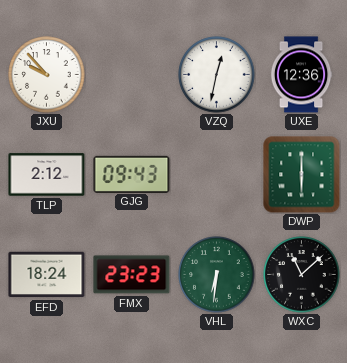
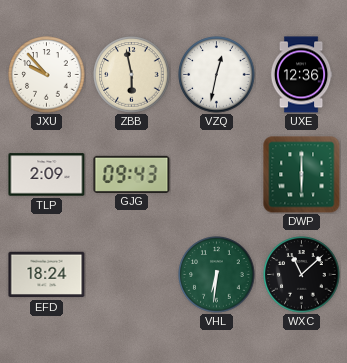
ZBB: none -> 5:58
TLP: 2:12 -> 2:09
FMX: 23:23 -> none
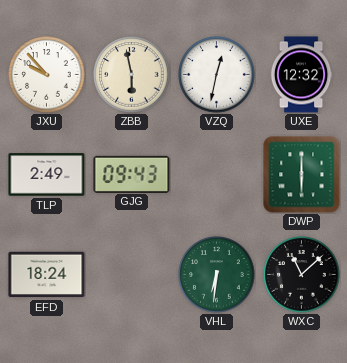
UXE: 12:36 -> 12:32
TLP: 2:09 -> 2:49
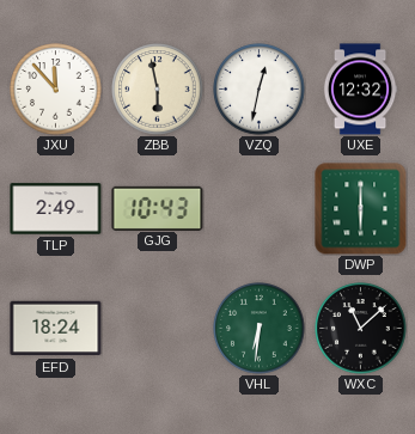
JXU: 9:53 -> 11:53
GJG: 09:43 -> 10:43
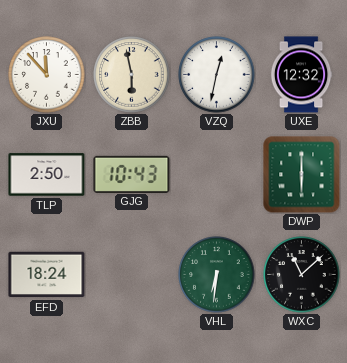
TLP: 2:49 -> 2:50
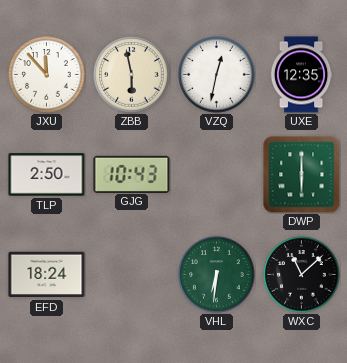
UXE: 12:32 -> 12:35
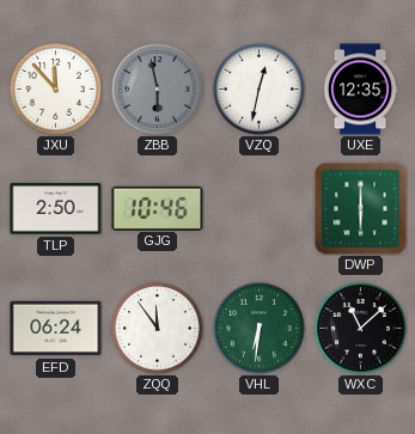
ZBB dial: cream -> grey
GJG: 10:43 -> 10:46
EFD: 18:24 -> 06:24
ZQQ: none -> 11:54
